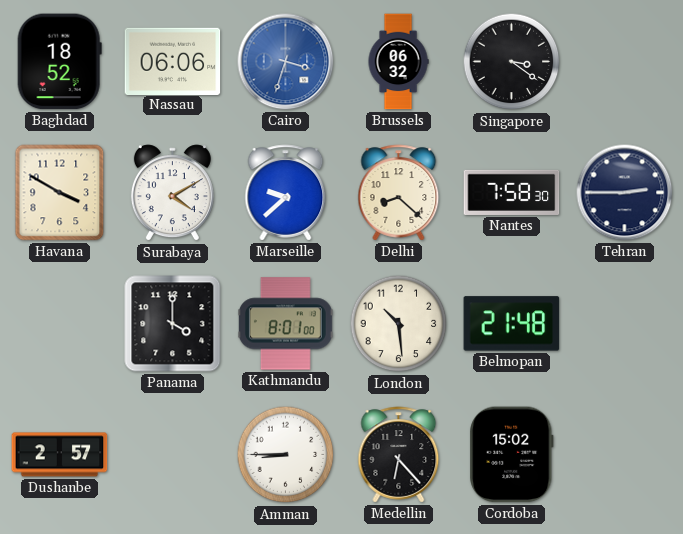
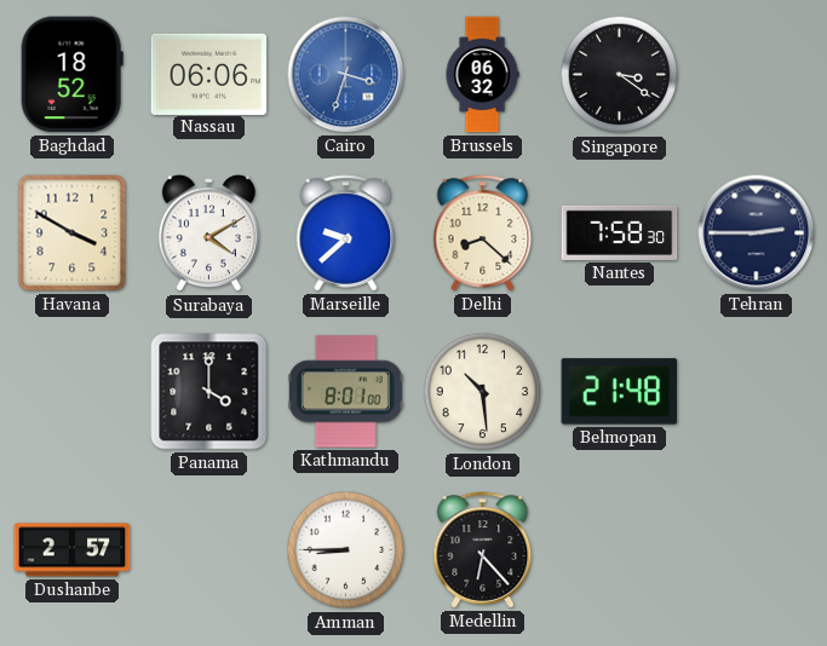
Cordoba: 15:02 -> none
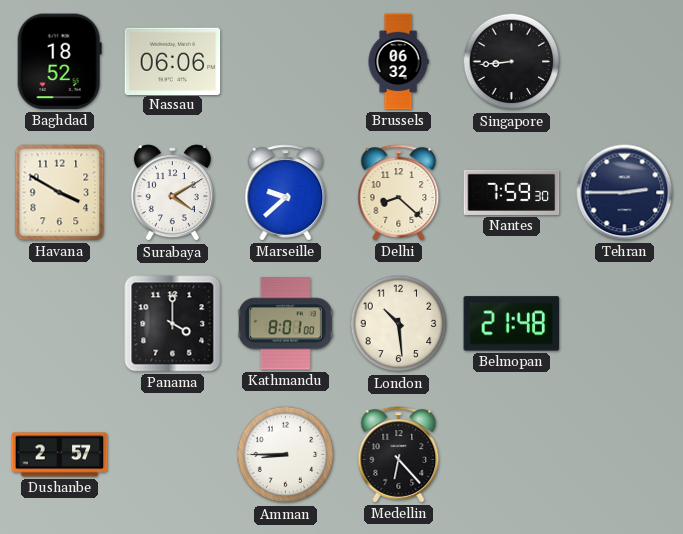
Cairo: 3:33 -> none
Singapore: 3:21 -> 8:44
Nantes: 7:58 -> 7:59
